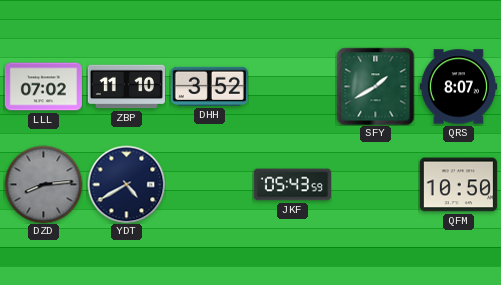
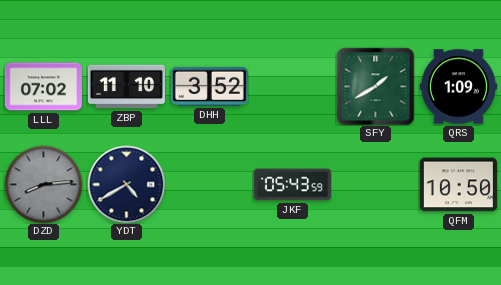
QRS: 8:07 -> 1:09
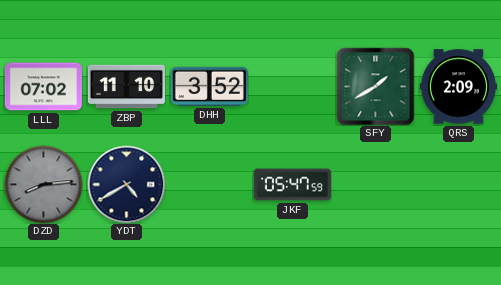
QRS: 1:09 -> 2:09
JKF: 05:43 -> 05:47
QFM: 10:50 -> none
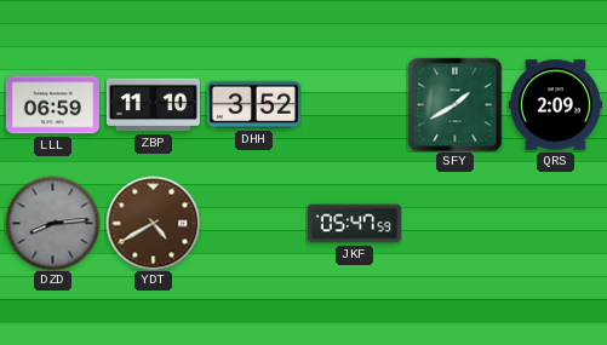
LLL: 07:02 -> 06:59
YDT dial: navy -> brown
